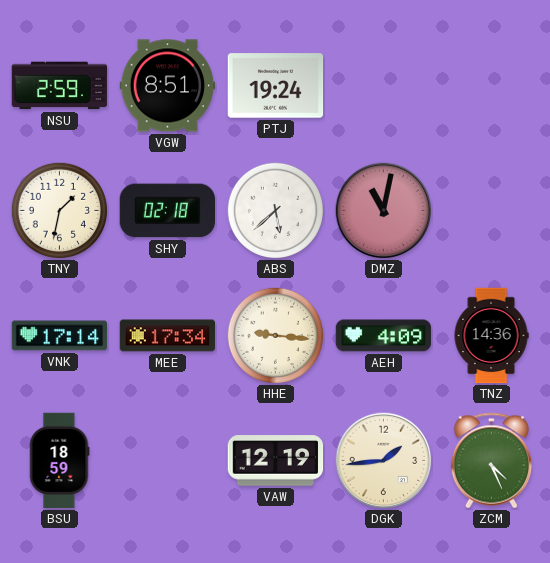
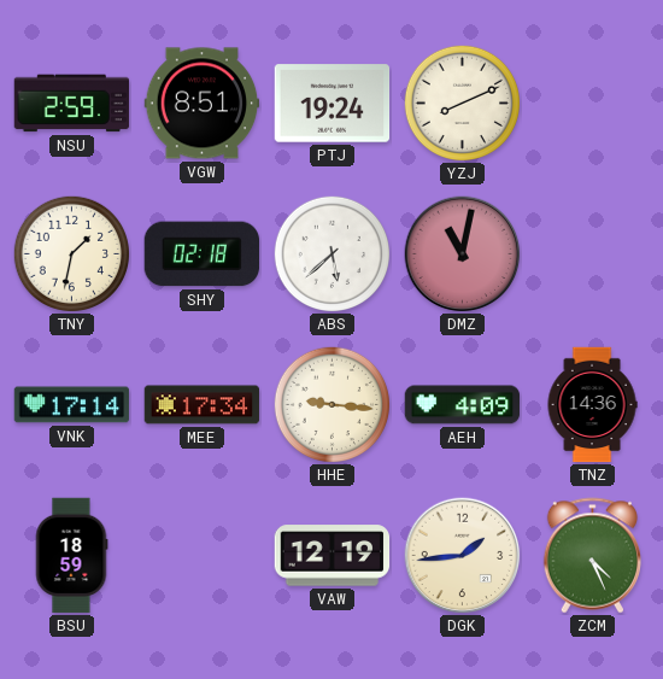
YZJ: none -> 8:11
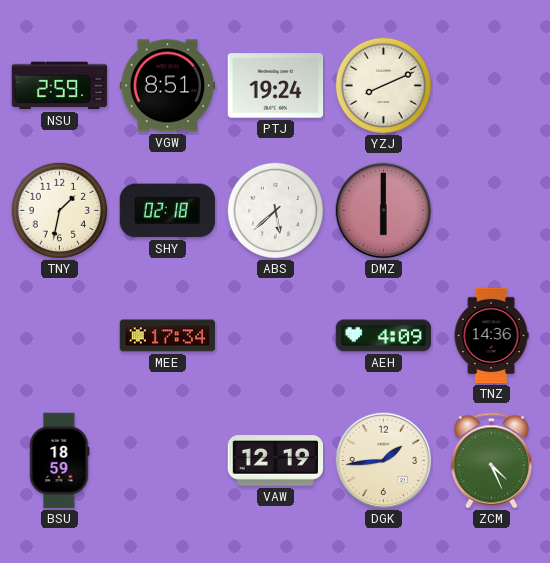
DMZ: 11:02 -> 6:00
VNK: 17:14 -> none
HHE: 9:16 -> none
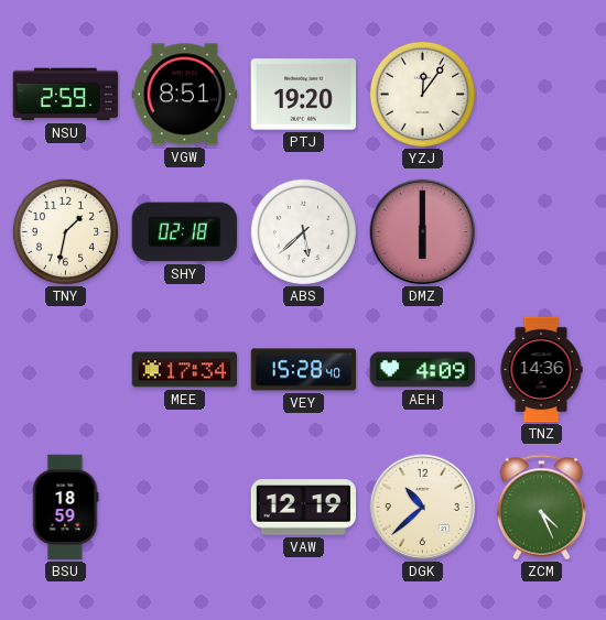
PTJ: 19:24 -> 19:20
YZJ: 8:11 -> 12:06
VEY: none -> 15:28
DGK: 1:44 -> 10:38
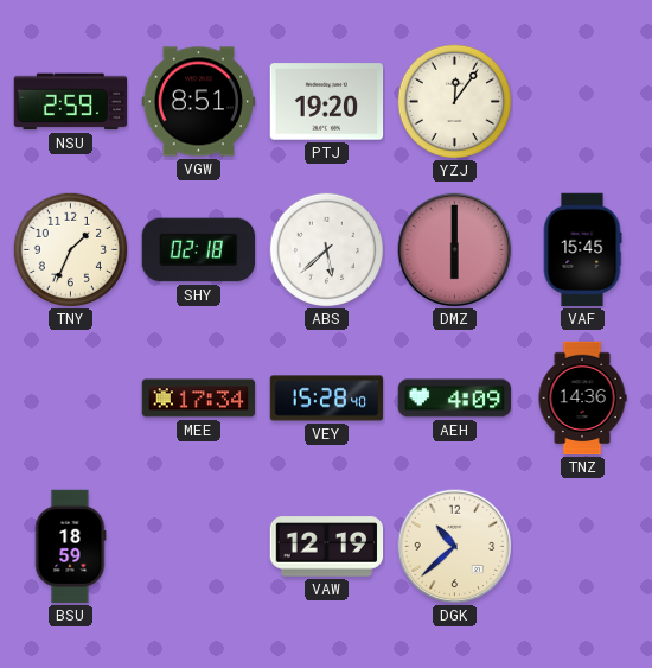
TNY: 1:32 -> 1:34
VAF: none -> 15:45
ZCM: 4:26 -> none
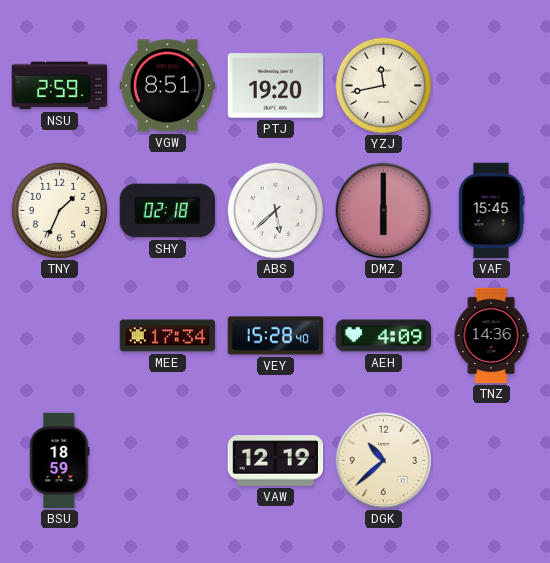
YZJ: 12:06 -> 11:43
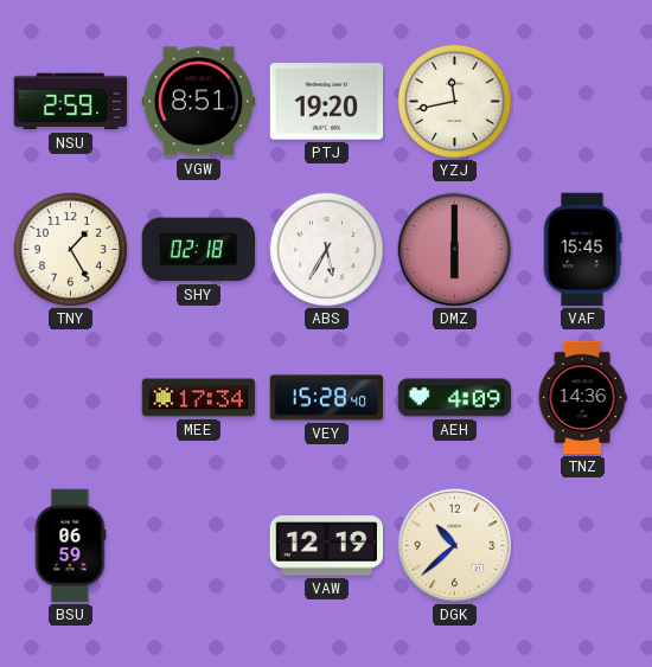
TNY: 1:34 -> 1:25
ABS: 5:38 -> 5:35
BSU: 18:59 -> 06:59
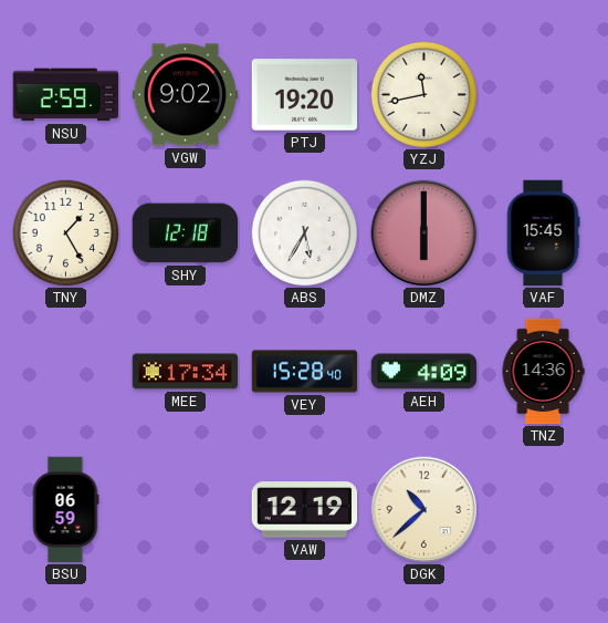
VGW: 8:51 -> 9:02
SHY: 02:18 -> 12:18
